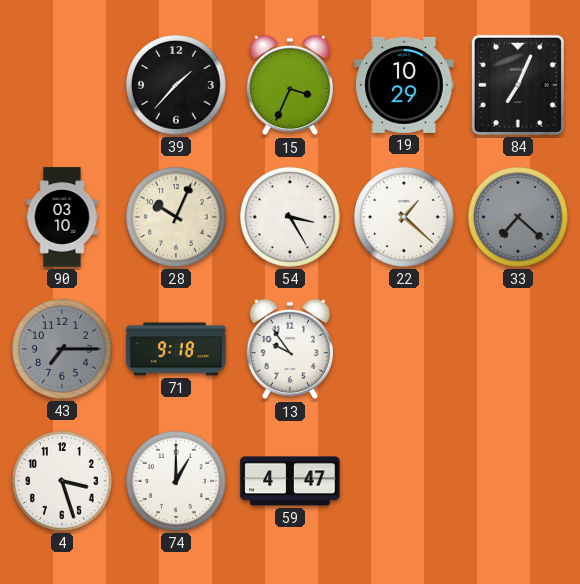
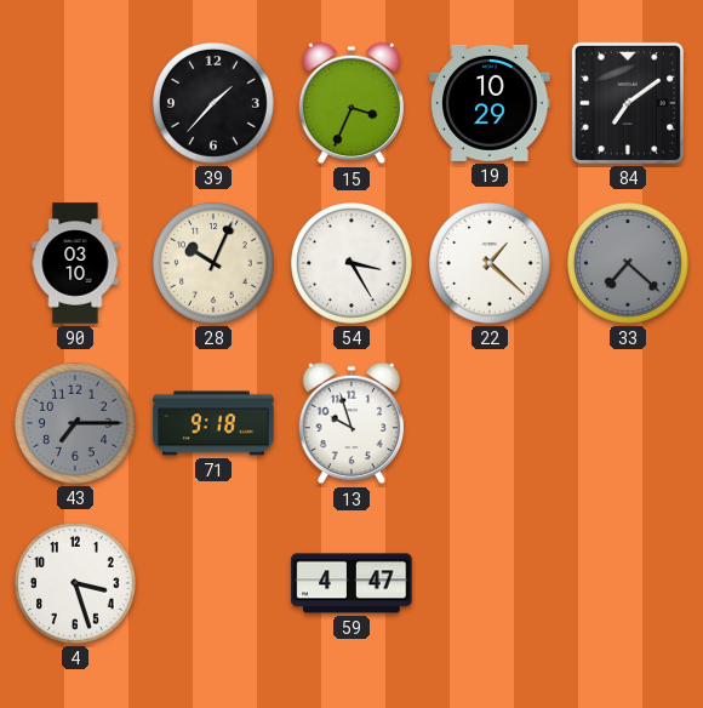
84: 7:04 -> 7:09
13: 9:54 -> 9:57
74: 1:00 -> none
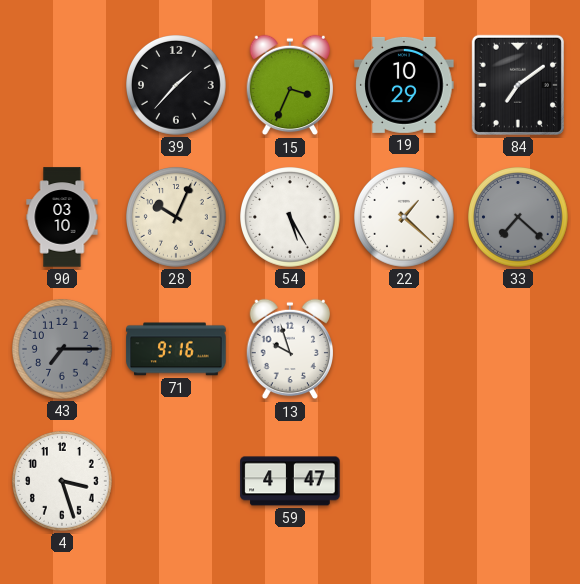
54: 3:25 -> 5:25
71: 9:18 -> 9:16
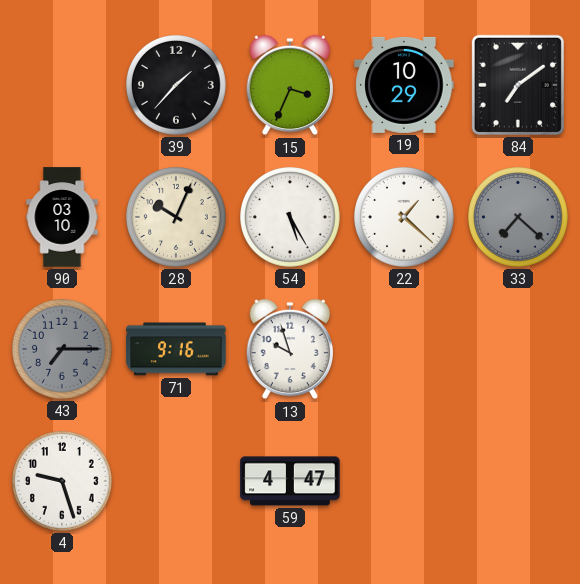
4: 3:27 -> 9:27
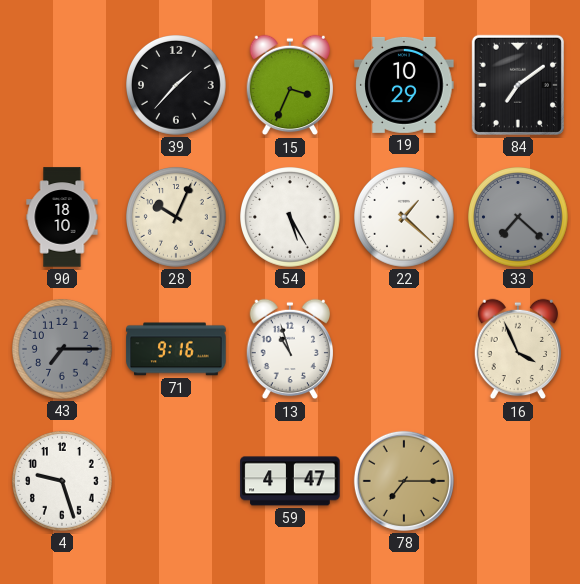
90: 03:10 -> 18:10
13: 9:57 -> 10:57
16: none -> 3:56
78: none -> 7:15
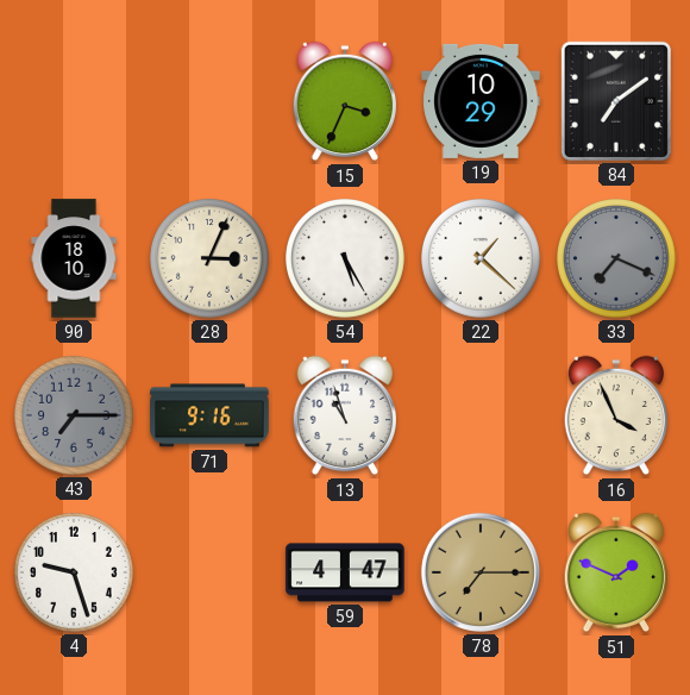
39: 1:37 -> none
28: 10:04 -> 3:04
33: 7:22 -> 7:19
51: none -> 1:49
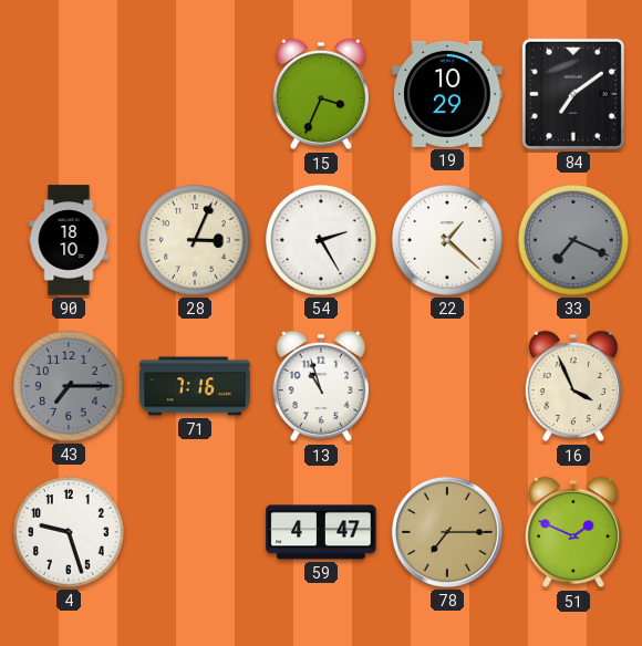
54: 5:25 -> 2:25
71: 9:16 -> 7:16
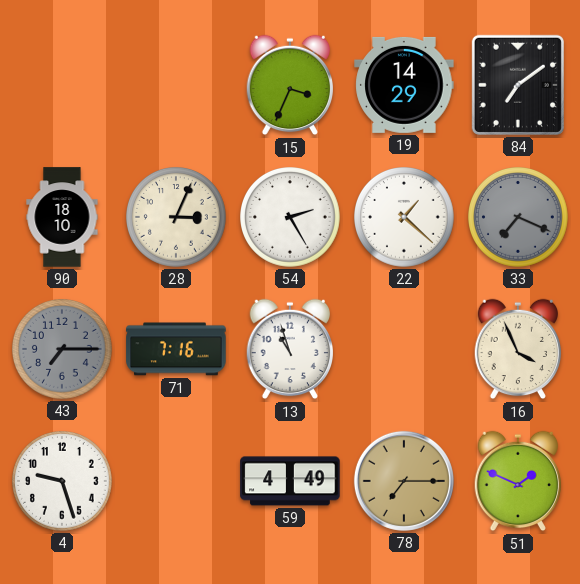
19: 10:29 -> 14:29
59: 4:47 -> 4:49
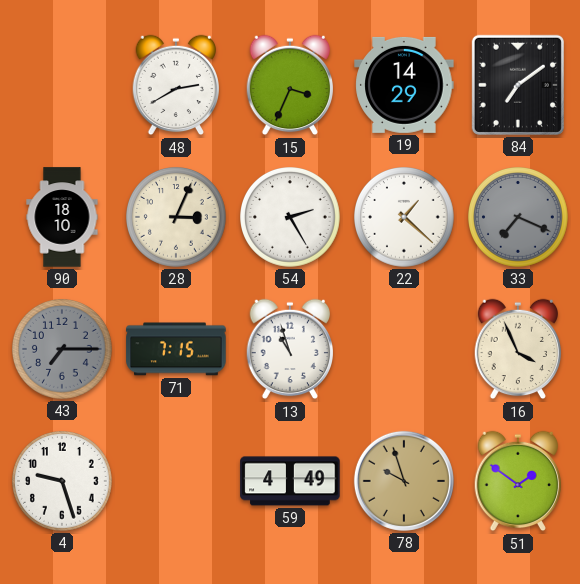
48: none -> 2:40
71: 7:16 -> 7:15
78: 7:15 -> 9:57
51: 1:49 -> 1:51
